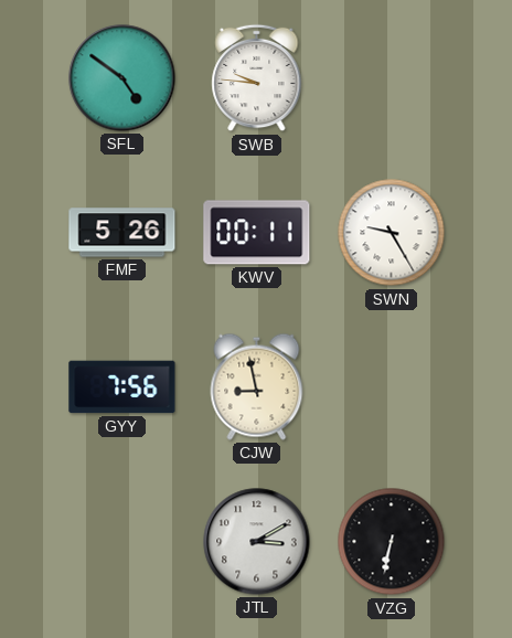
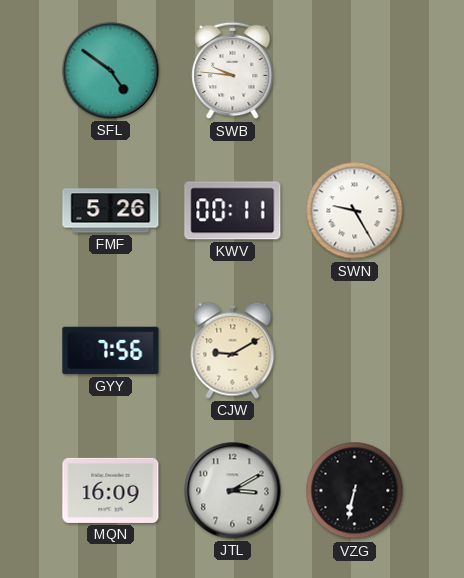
CJW: 8:58 -> 9:10
MQN: none -> 16:09
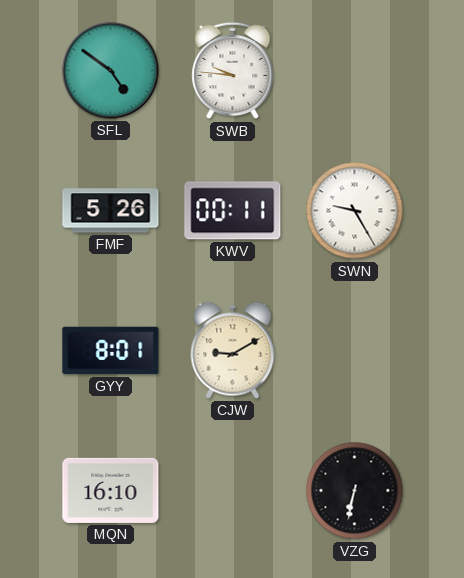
GYY: 7:56 -> 8:01
MQN: 16:09 -> 16:10
JTL: 3:10 -> none
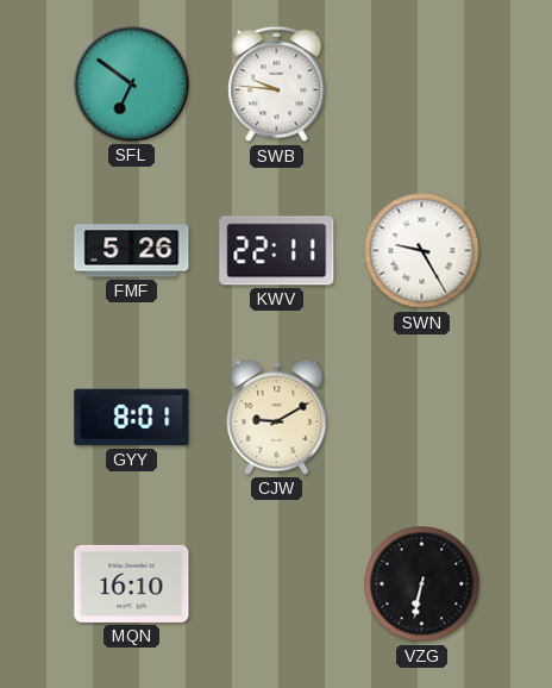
SFL: 4:51 -> 6:51
KWV: 00:11 -> 22:11
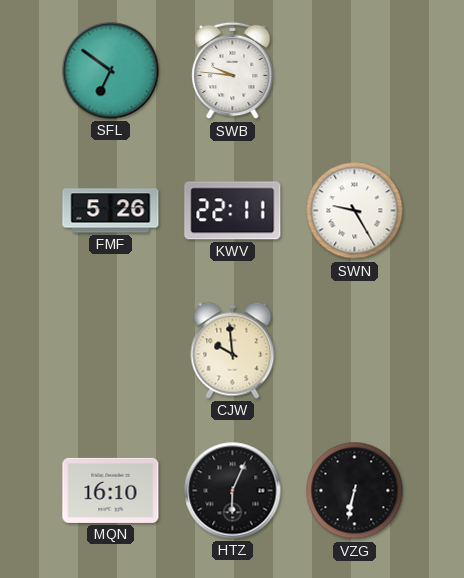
GYY: 8:01 -> none
CJW: 9:10 -> 9:59
HTZ: none -> 6:04
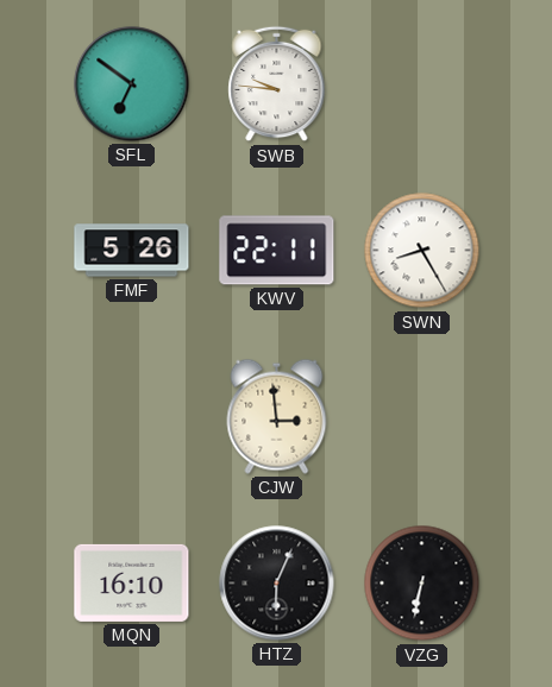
SWN: 9:25 -> 8:25
CJW: 9:59 -> 2:59
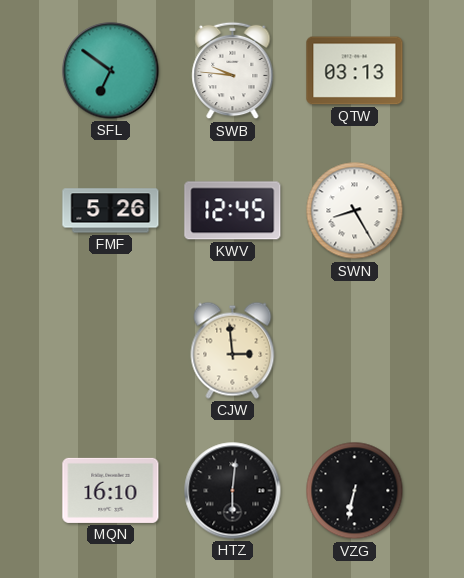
QTW: none -> 03:13
KWV: 22:11 -> 12:45
HTZ: 6:04 -> 6:01
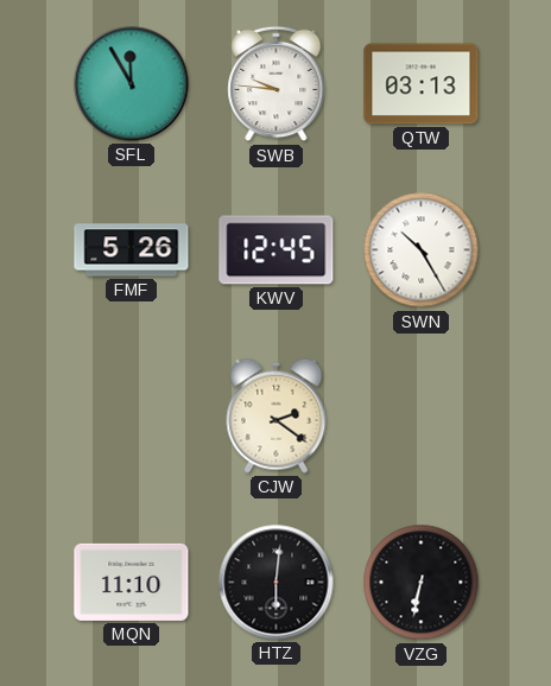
SFL: 6:51 -> 11:55
SWN: 8:25 -> 10:25
CJW: 2:59 -> 2:21
MQN: 16:10 -> 11:10
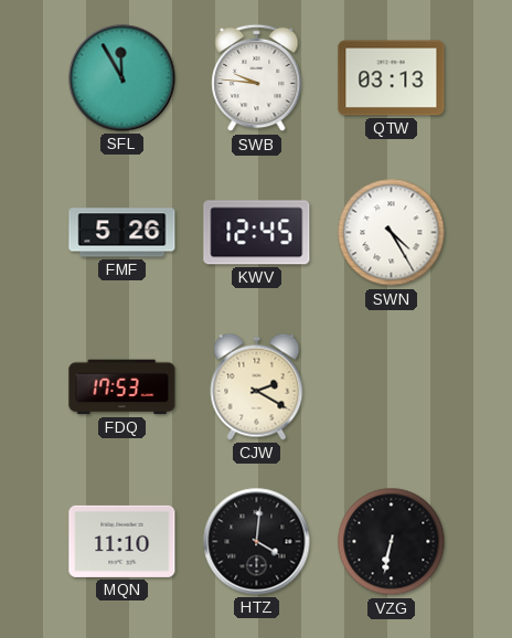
SWN: 10:25 -> 4:25
FDQ: none -> 17:53
CJW: 2:21 -> 2:20
HTZ: 6:01 -> 4:01
